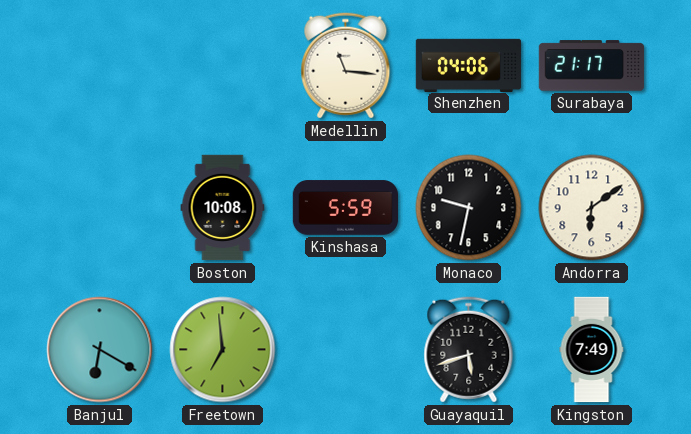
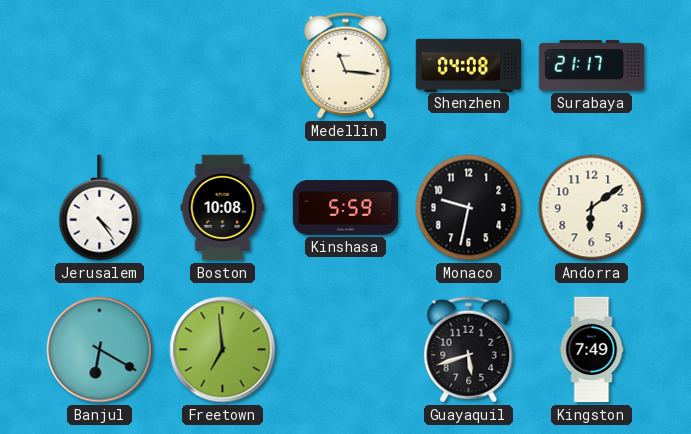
Shenzhen: 04:06 -> 04:08
Jerusalem: none -> 4:24
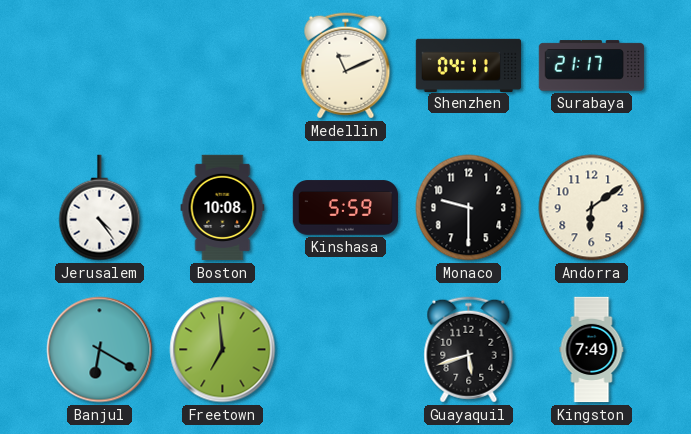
Medellin: 11:16 -> 11:11
Shenzhen: 04:08 -> 04:11
Monaco: 9:32 -> 9:30
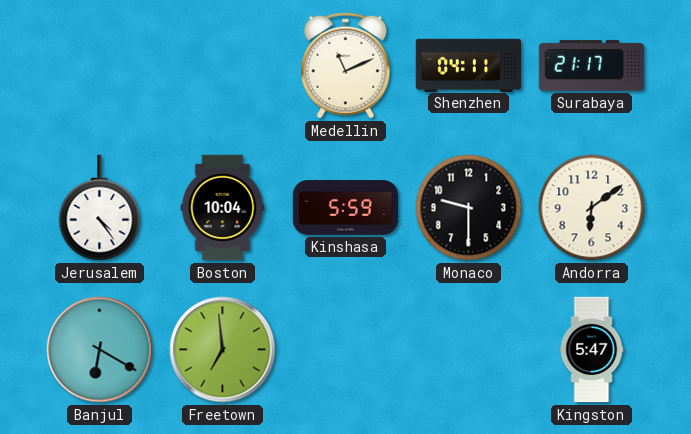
Boston: 10:08 -> 10:04
Guayaquil: 5:42 -> none
Kingston: 7:49 -> 5:47
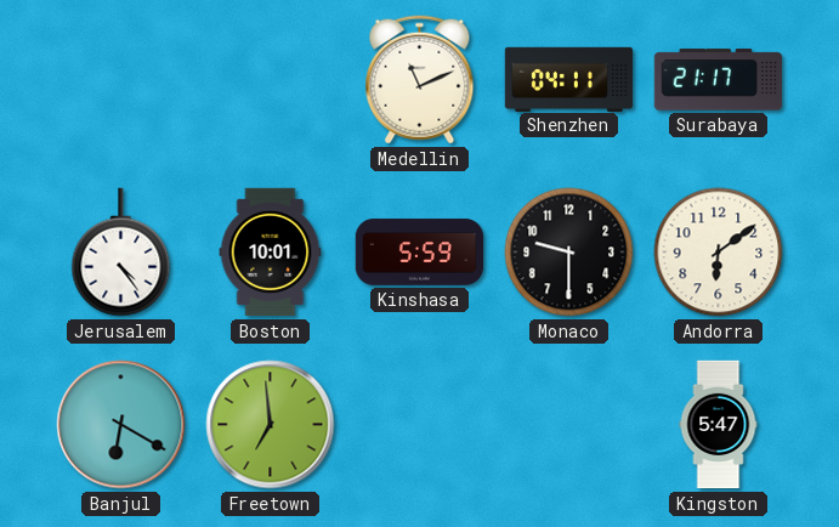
Boston: 10:04 -> 10:01
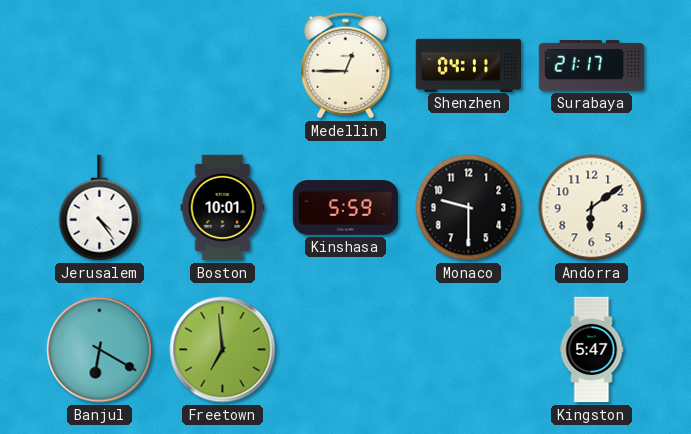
Medellin: 11:11 -> 12:45
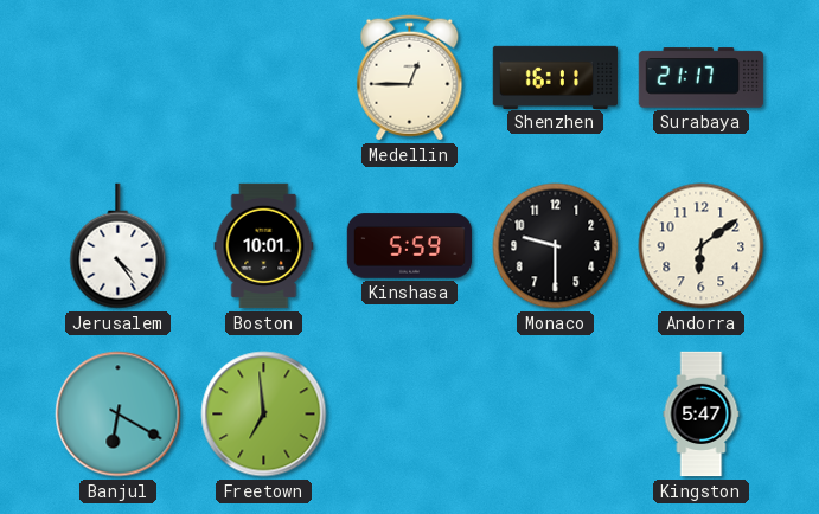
Shenzhen: 04:11 -> 16:11
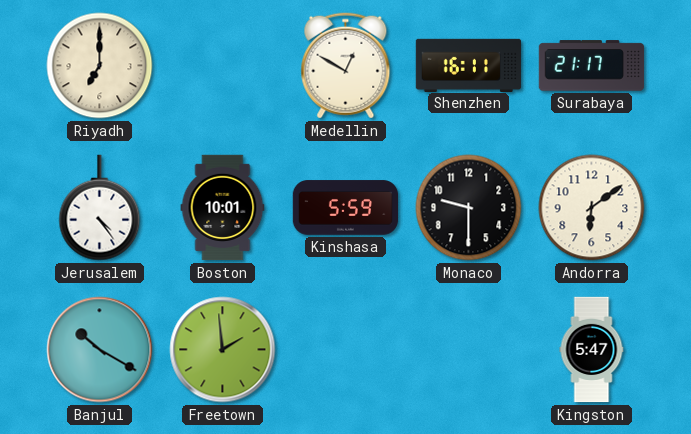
Riyadh: none -> 7:00
Medellin: 12:45 -> 12:50
Banjul: 6:20 -> 10:20
Freetown: 6:59 -> 1:59
